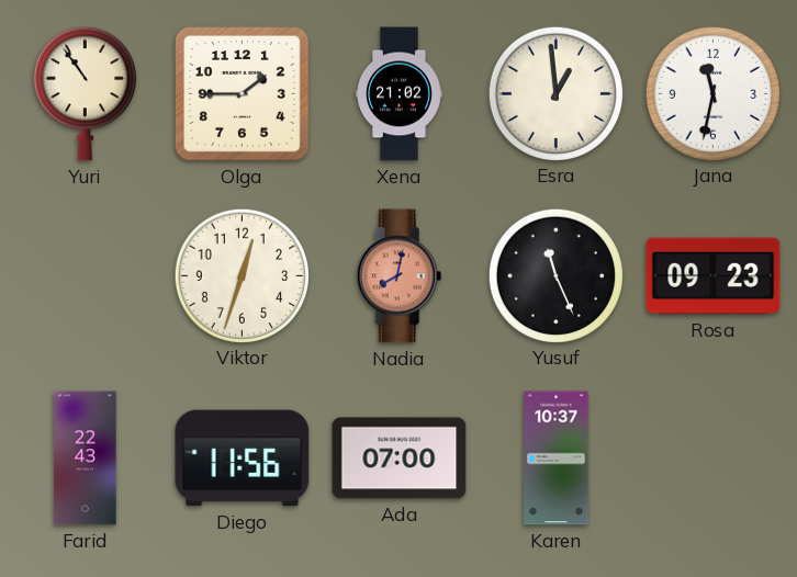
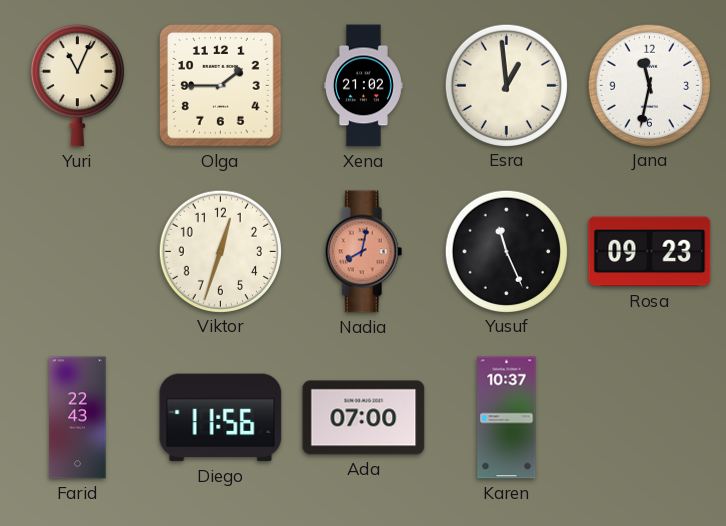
Yuri: 10:54 -> 11:04
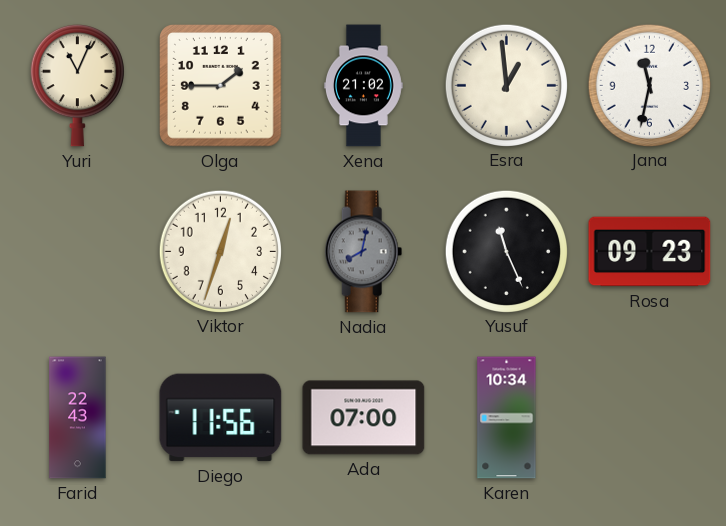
Nadia dial: salmon -> grey
Karen: 10:37 -> 10:34
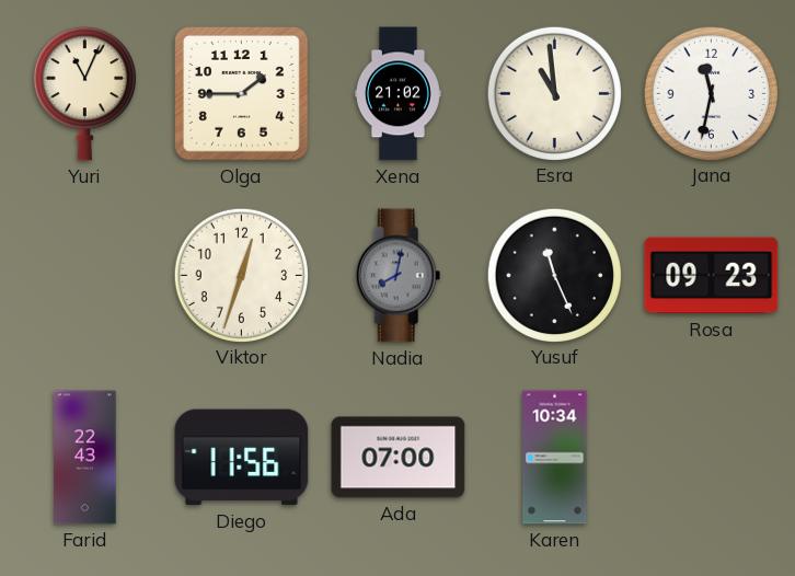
Esra: 12:59 -> 10:59
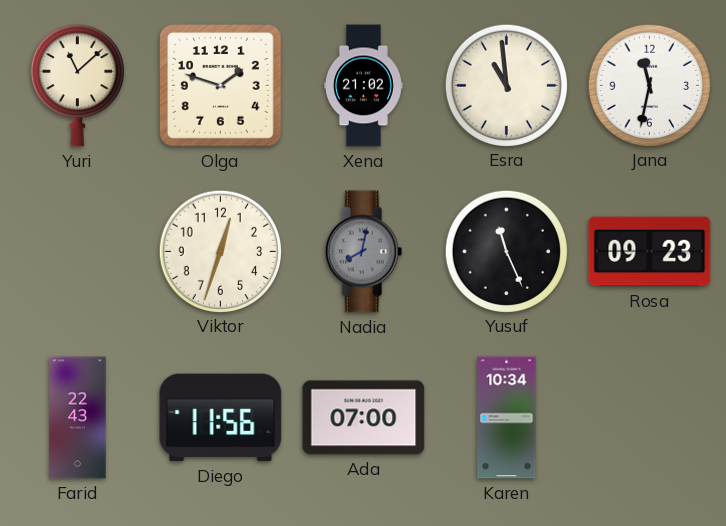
Yuri: 11:04 -> 11:08
Olga: 1:45 -> 1:48
